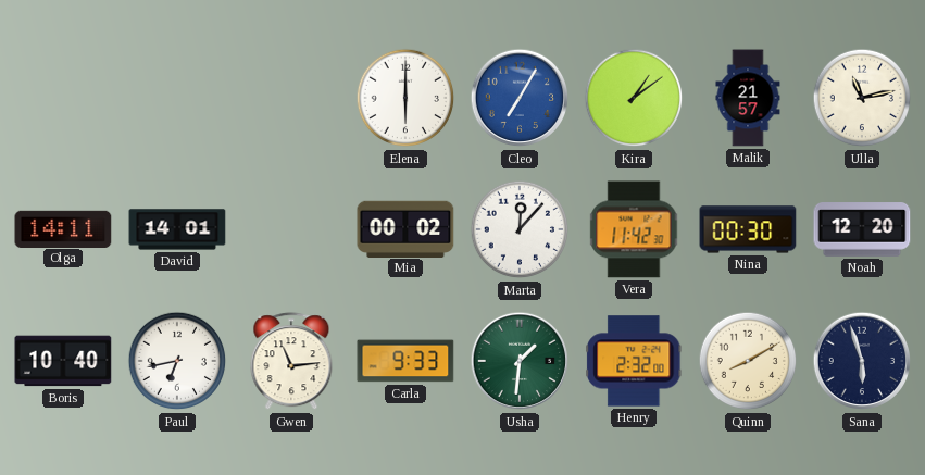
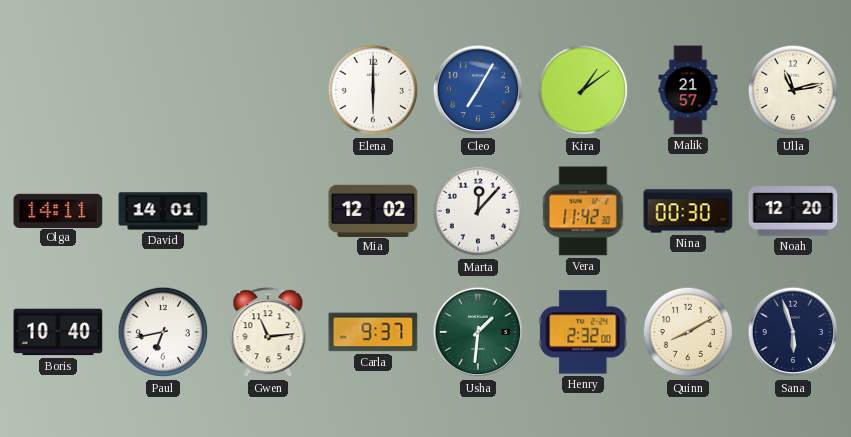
Mia: 00:02 -> 12:02
Carla: 9:33 -> 9:37
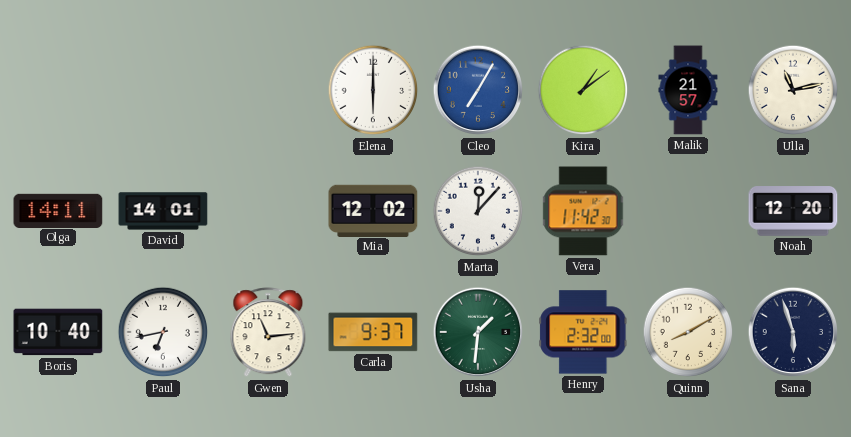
Nina: 00:30 -> none
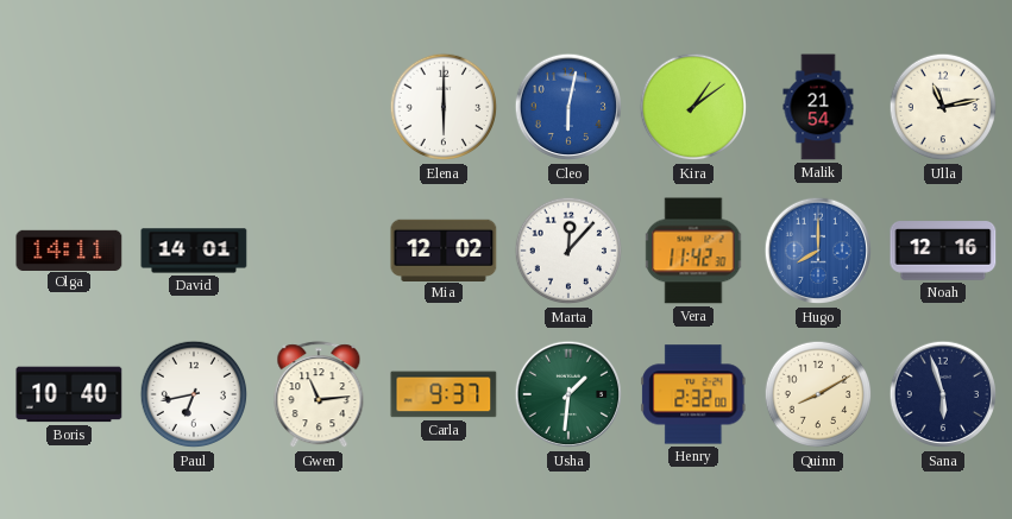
Cleo: 7:05 -> 6:02
Malik: 21:57 -> 21:54
Hugo: none -> 8:00
Noah: 12:20 -> 12:16
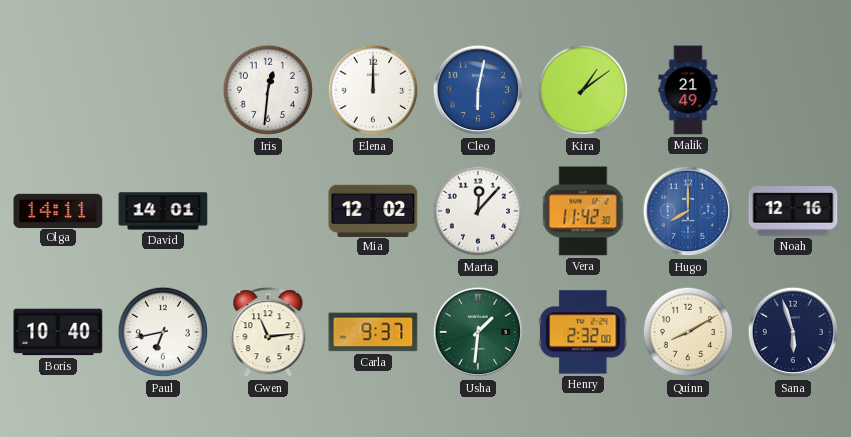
Iris: none -> 12:31
Elena: 6:00 -> 12:00
Malik: 21:54 -> 21:49
Ulla: 11:13 -> none
